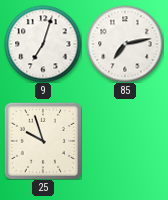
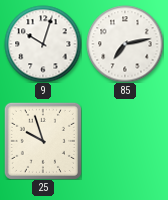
9: 7:03 -> 10:03
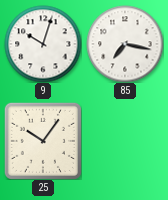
85: 7:13 -> 7:17
25: 9:57 -> 10:06
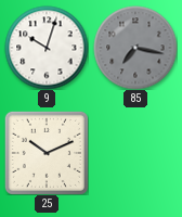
85 dial: white -> grey
25: 10:06 -> 10:11
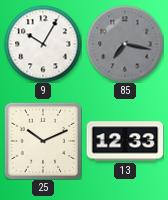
9: 10:03 -> 10:05
13: none -> 12:33
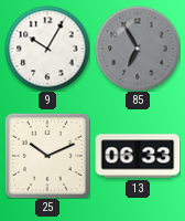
85: 7:17 -> 6:55
13: 12:33 -> 06:33
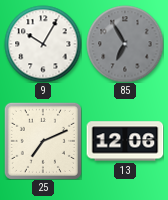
25: 10:11 -> 7:11
13: 06:33 -> 12:06
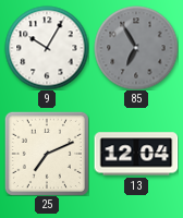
13: 12:06 -> 12:04
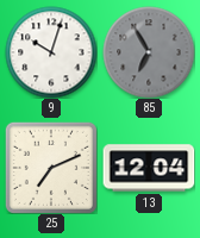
9: 10:05 -> 10:03
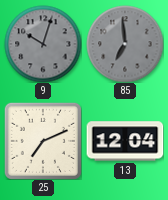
9 dial: white -> grey
85: 6:55 -> 6:59
